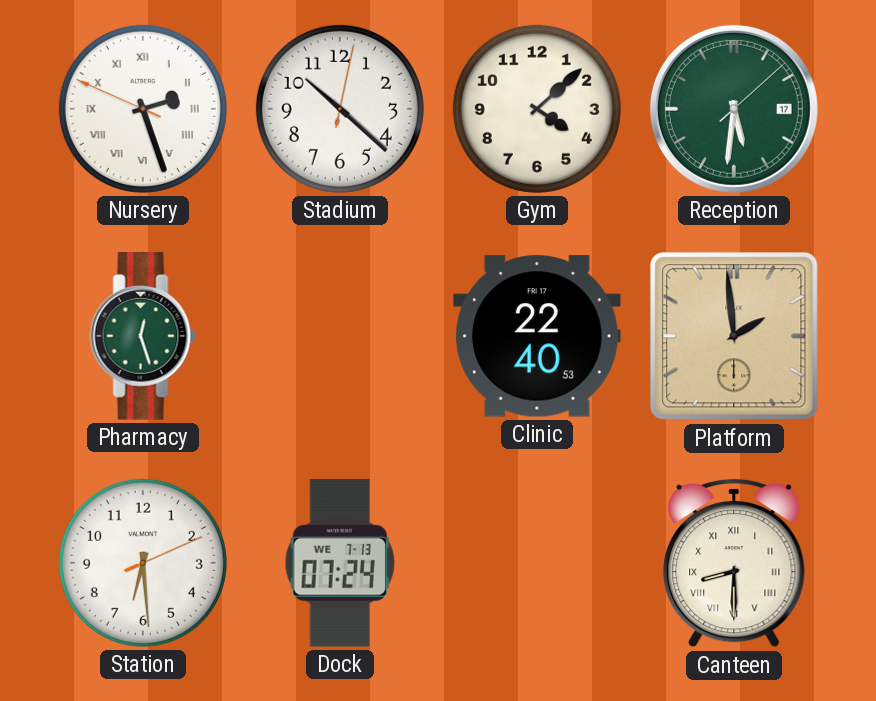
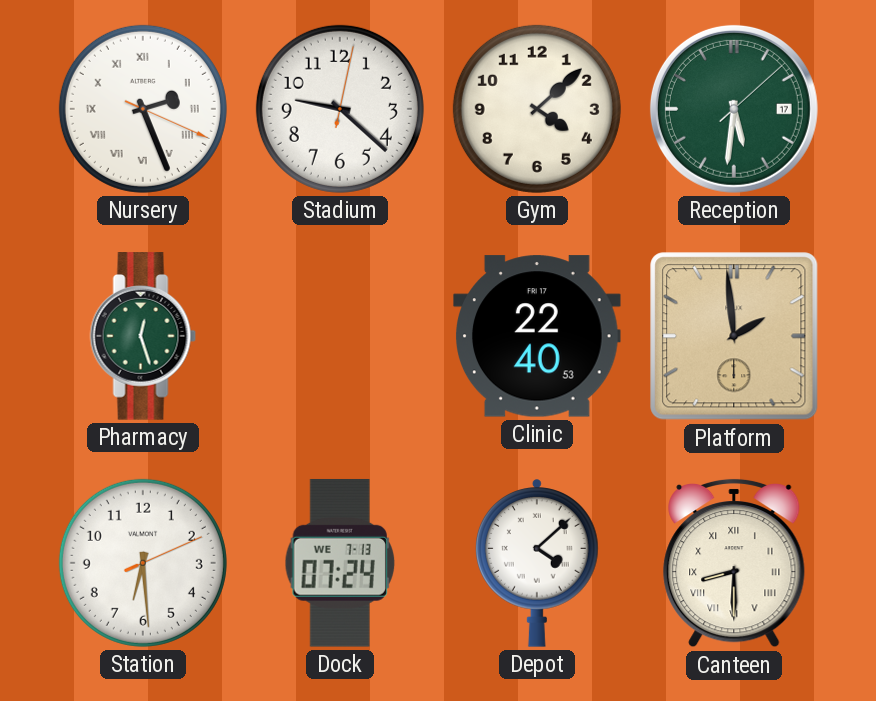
Nursery: 2:26:49 -> 2:26:19
Stadium: 10:22 -> 9:22
Depot: none -> 4:08
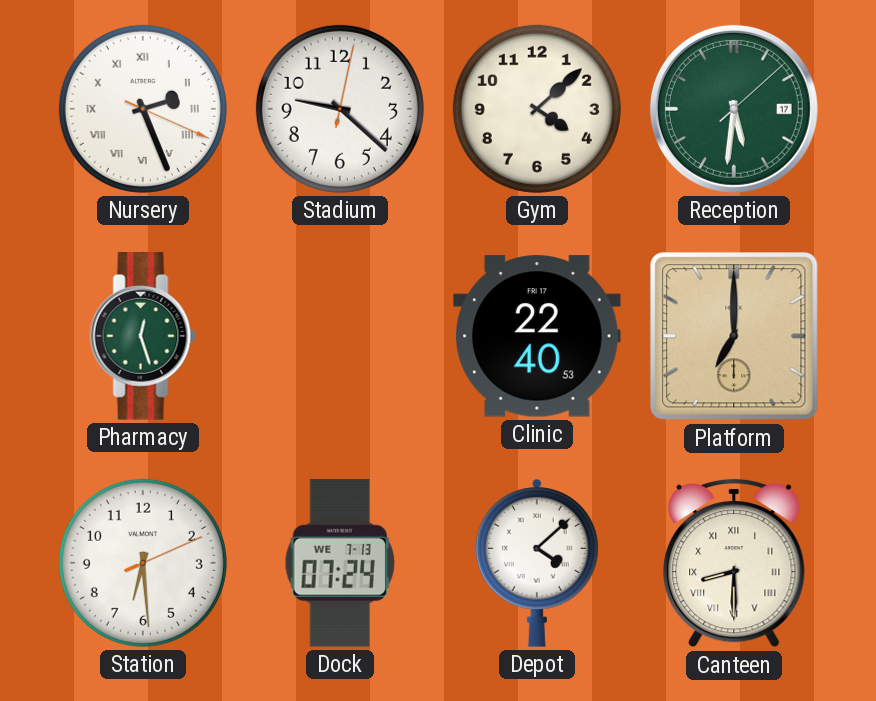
Platform: 1:59 -> 7:00
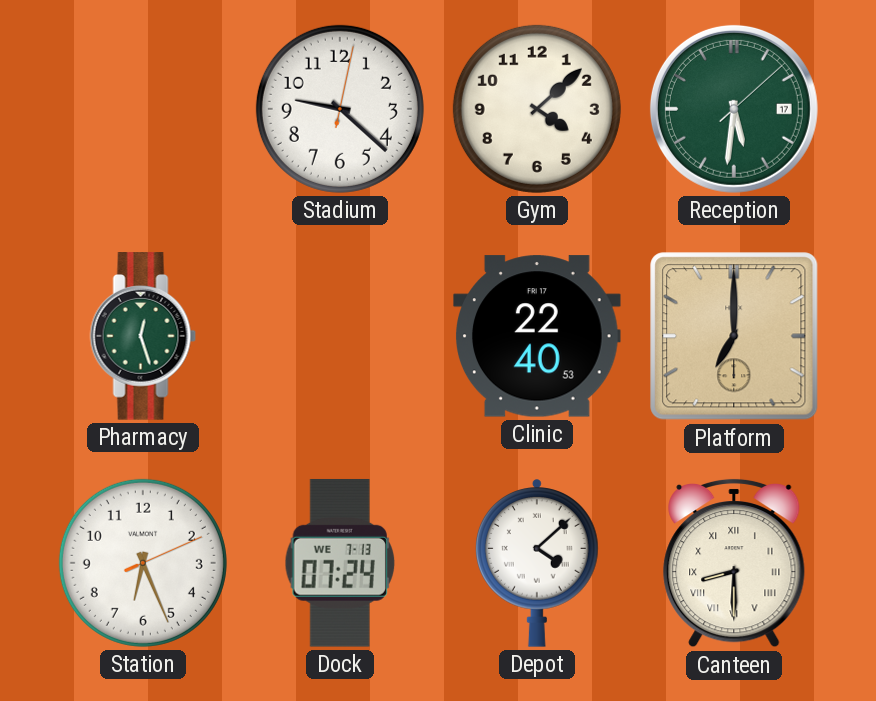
Nursery: 2:26 -> none
Station: 6:29 -> 6:26
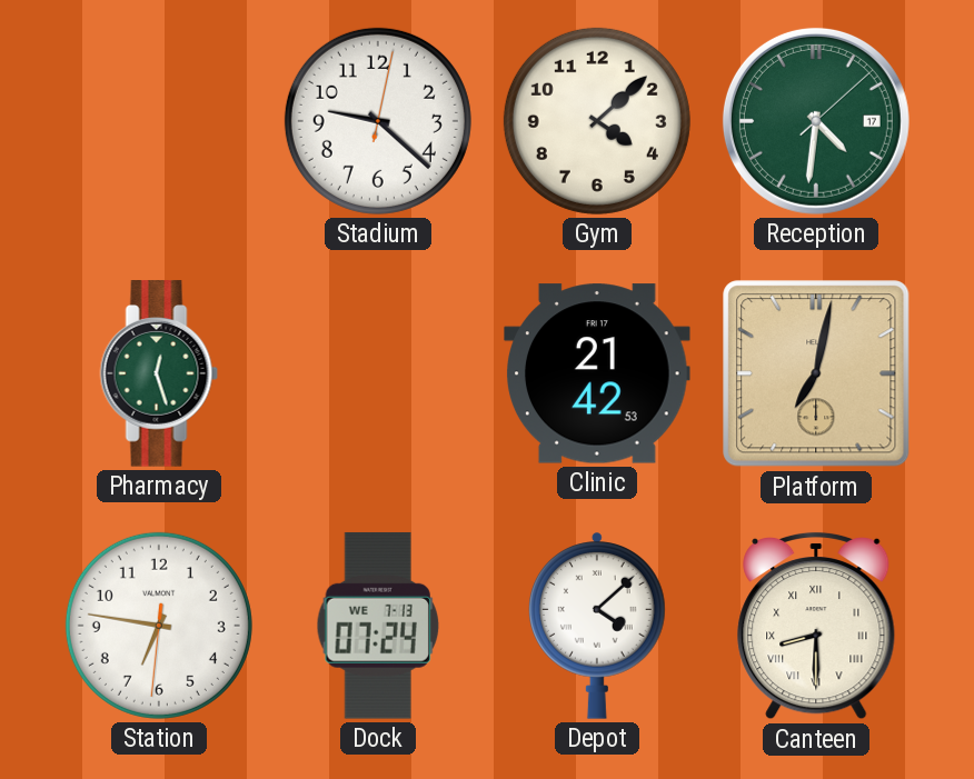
Reception: 5:31 -> 4:31
Clinic: 22:40 -> 21:42
Platform: 7:00 -> 7:02
Station: 6:26 -> 6:46
